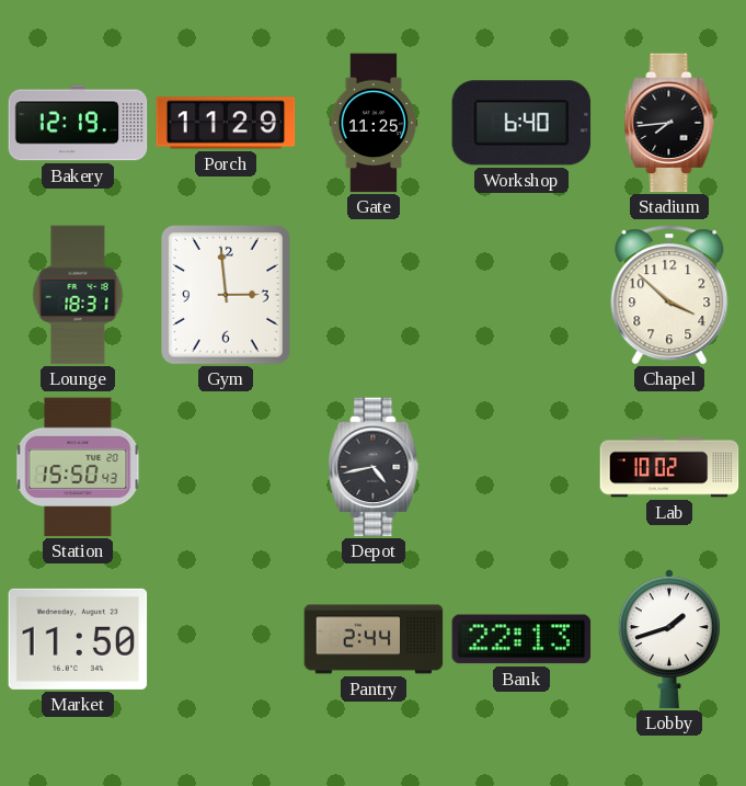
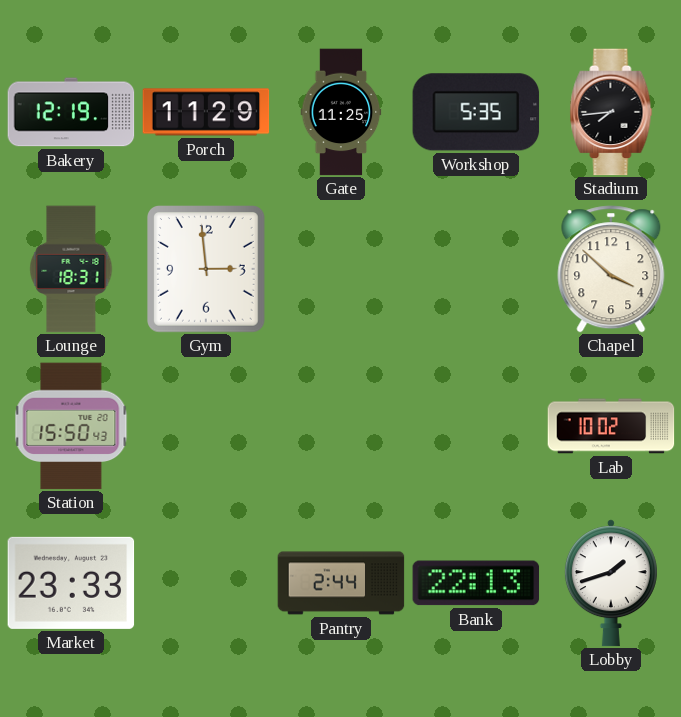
Workshop: 6:40 -> 5:35
Depot: 4:43 -> none
Market: 11:50 -> 23:33
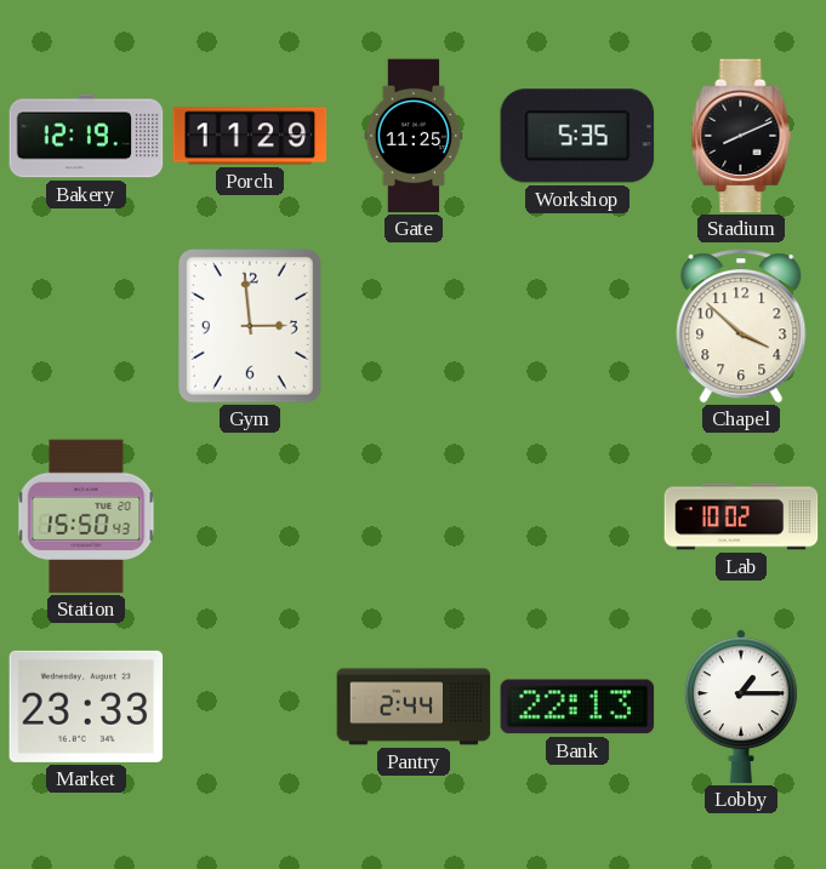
Stadium: 7:44 -> 8:11
Lounge: 18:31 -> none
Lobby: 1:42 -> 1:15
